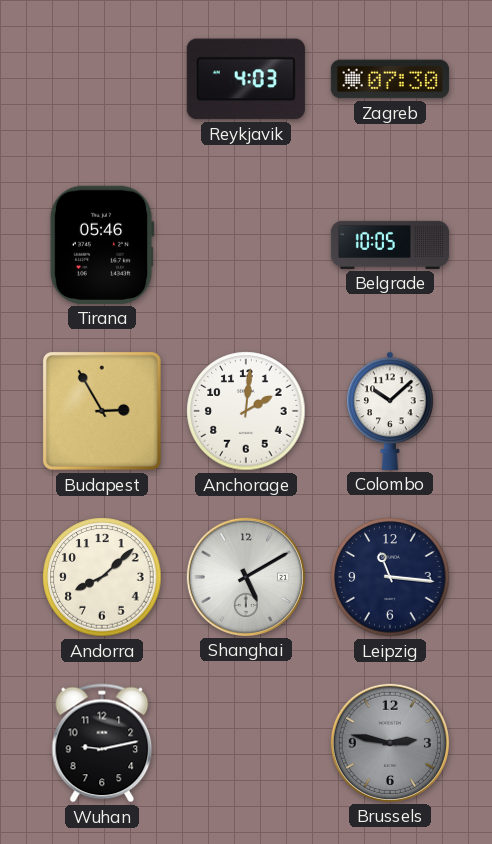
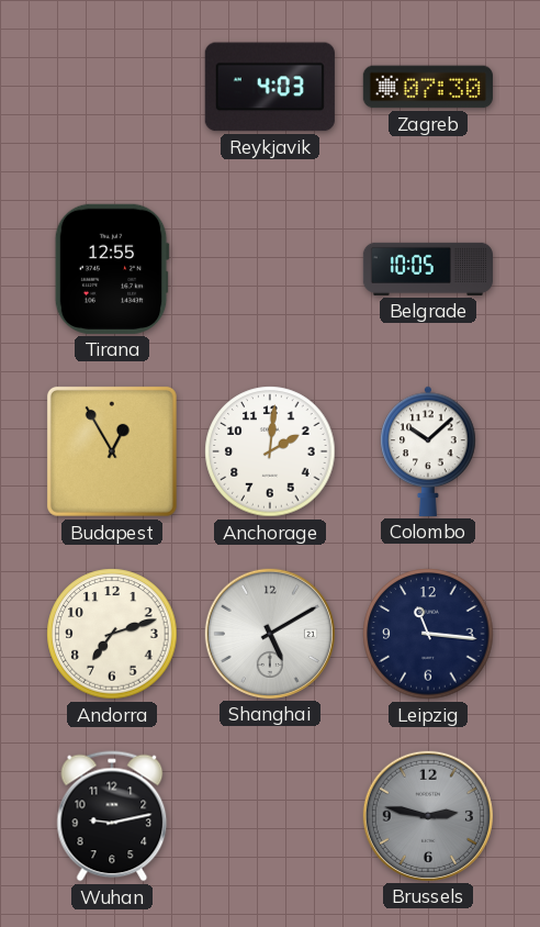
Tirana: 05:46 -> 12:55
Budapest: 2:55 -> 12:55
Andorra: 8:08 -> 7:12
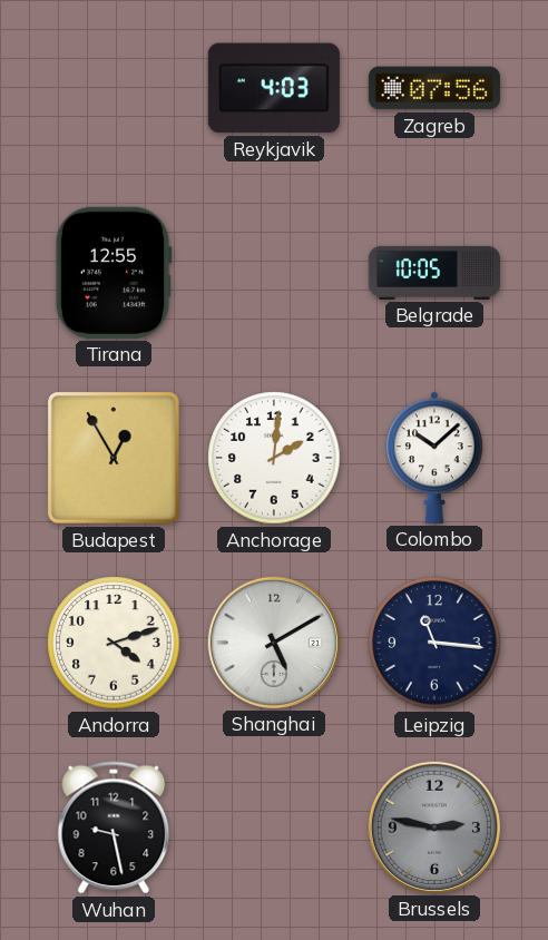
Zagreb: 07:30 -> 07:56
Andorra: 7:12 -> 4:12
Wuhan: 9:13 -> 9:28
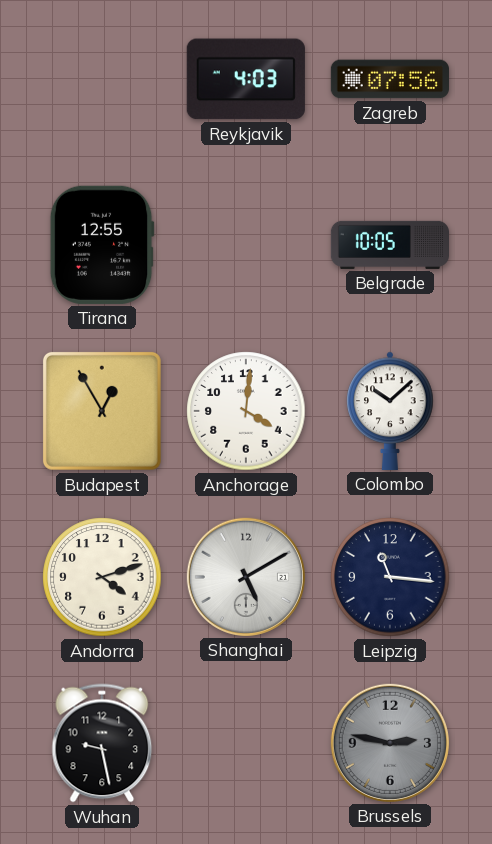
Anchorage: 2:01 -> 4:01
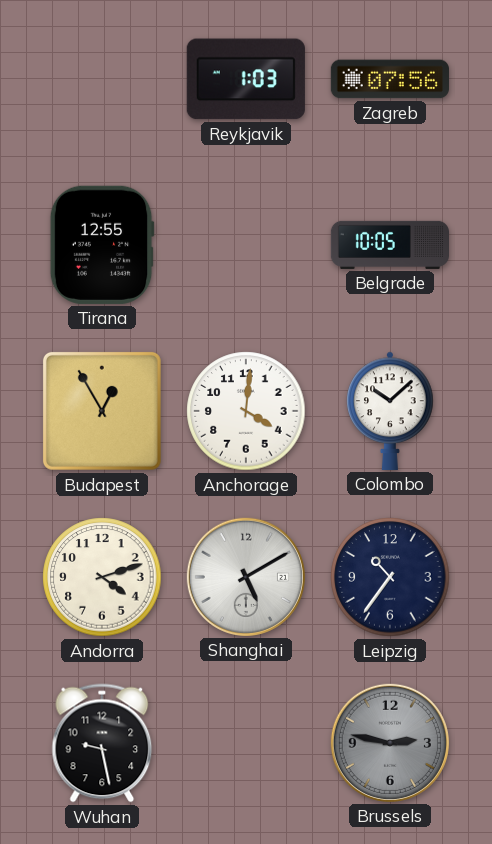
Reykjavik: 4:03 -> 1:03
Leipzig: 11:16 -> 10:36
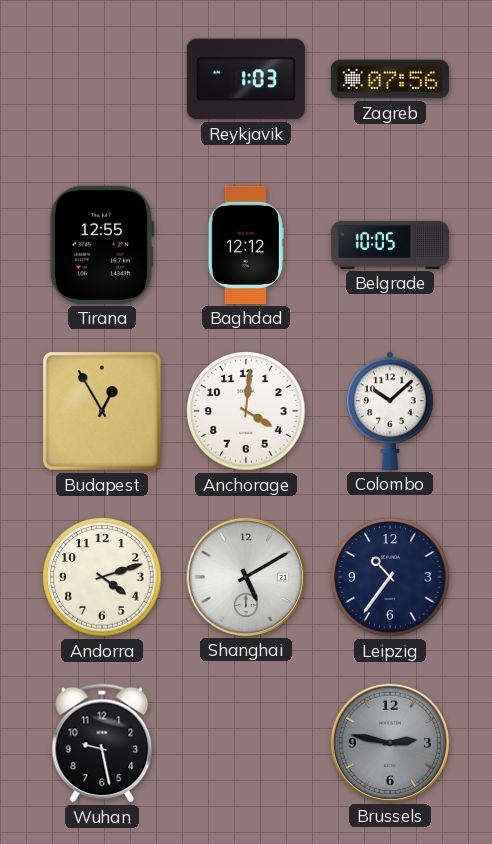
Baghdad: none -> 12:12
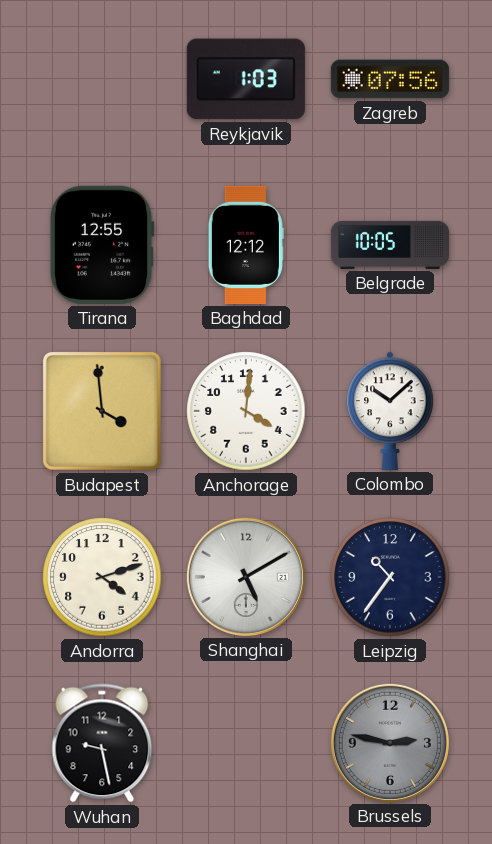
Budapest: 12:55 -> 3:59
